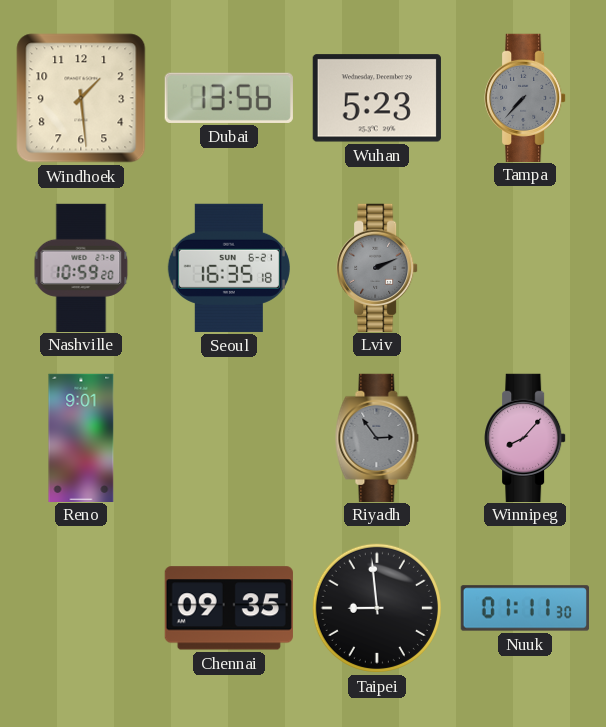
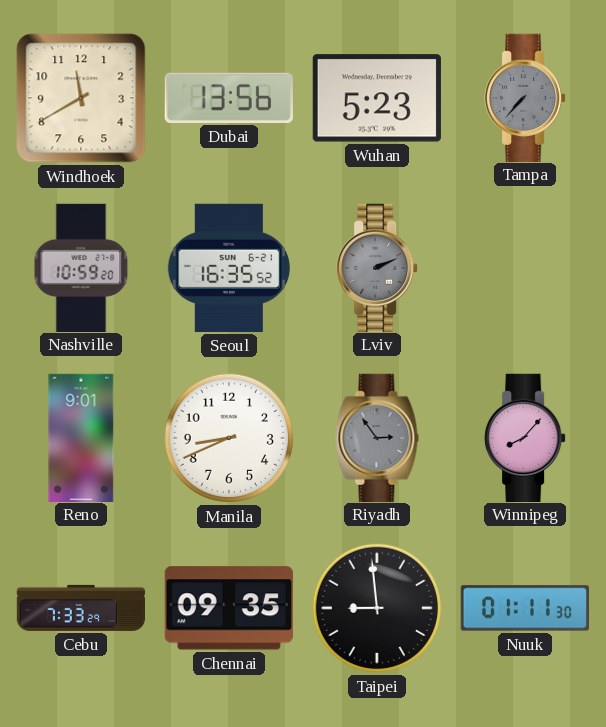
Windhoek: 1:29 -> 11:40
Seoul: 16:35:18 -> 16:35:52
Manila: none -> 8:41
Cebu: none -> 7:33
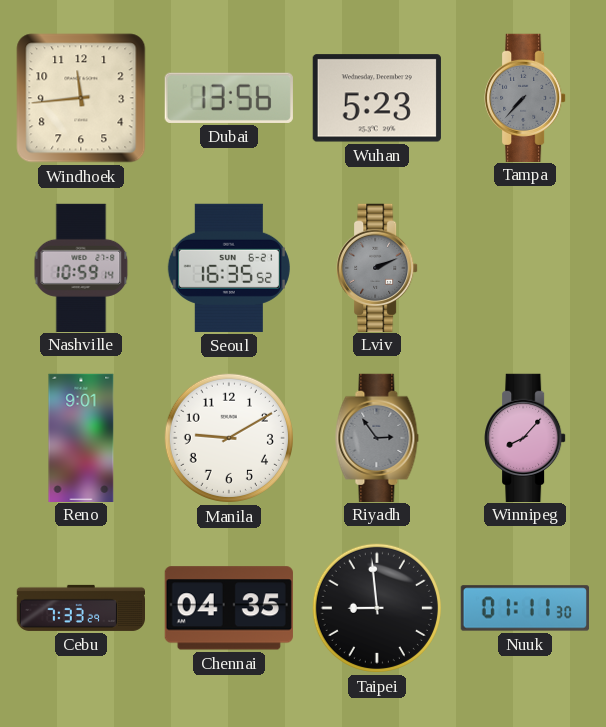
Windhoek: 11:40 -> 11:44
Nashville: 10:59:20 -> 10:59:14
Manila: 8:41 -> 9:10
Chennai: 09:35 -> 04:35
